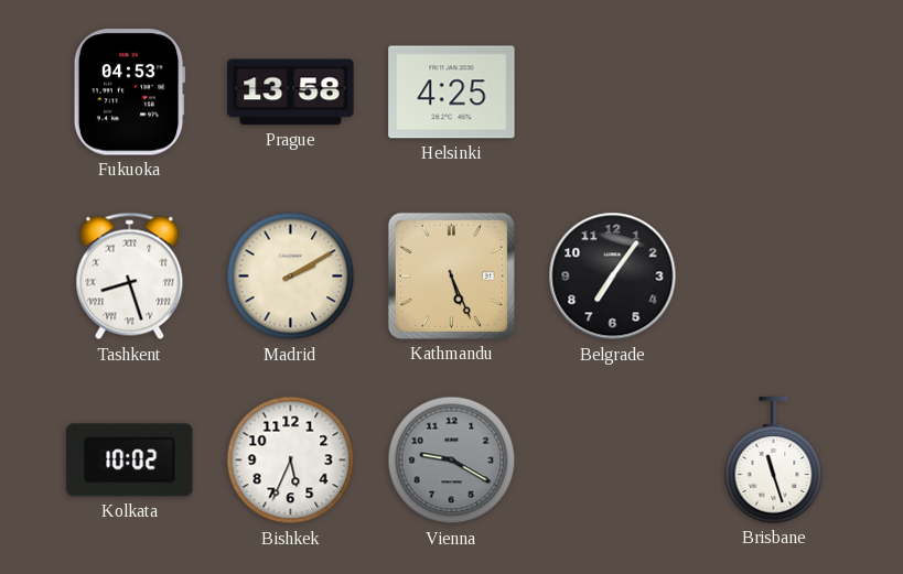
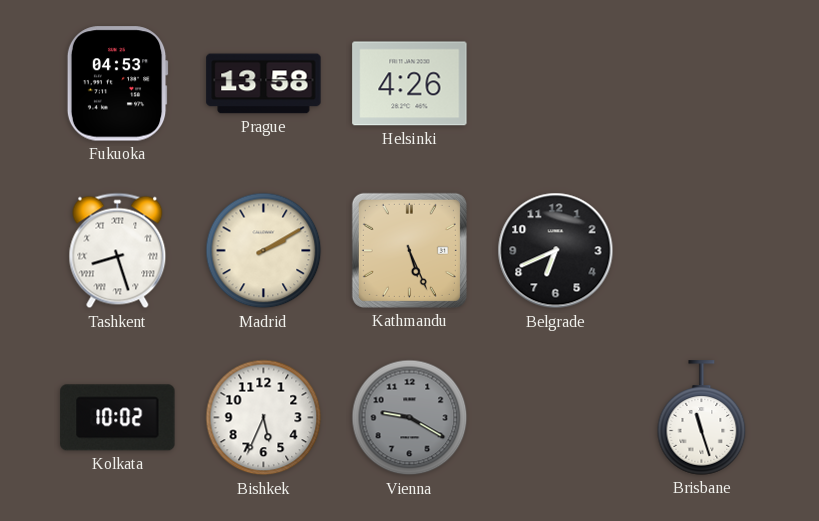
Helsinki: 4:25 -> 4:26
Belgrade: 7:06 -> 6:41
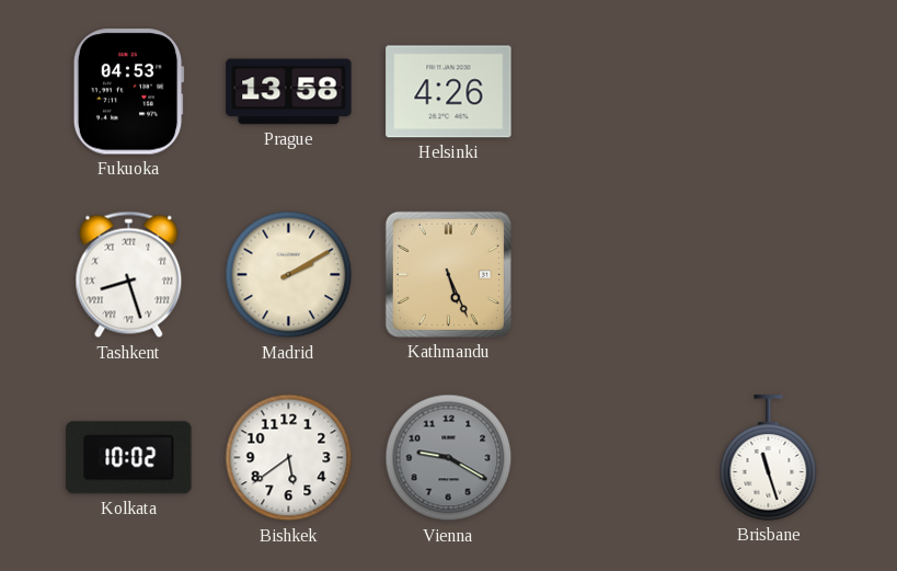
Belgrade: 6:41 -> none
Bishkek: 5:34 -> 5:39
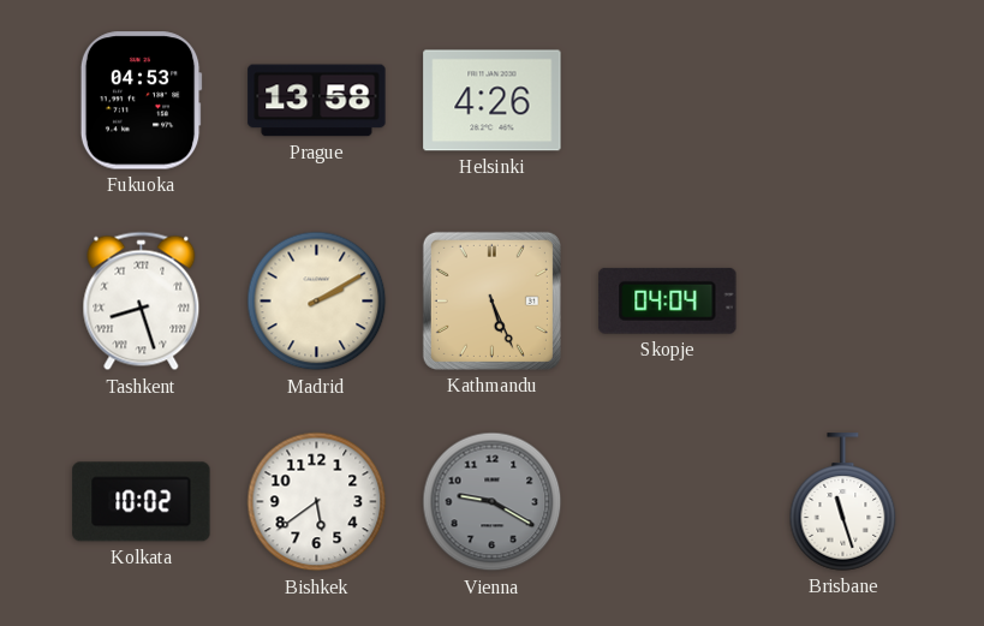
Skopje: none -> 04:04
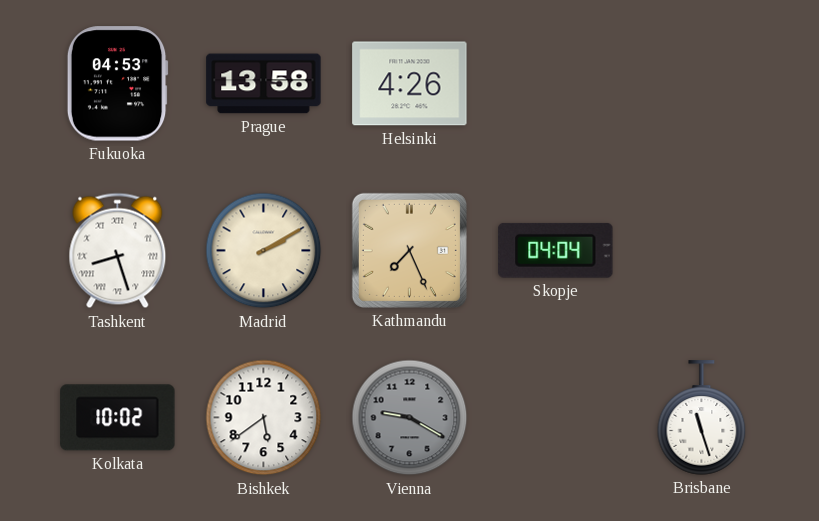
Kathmandu: 5:26 -> 7:26
